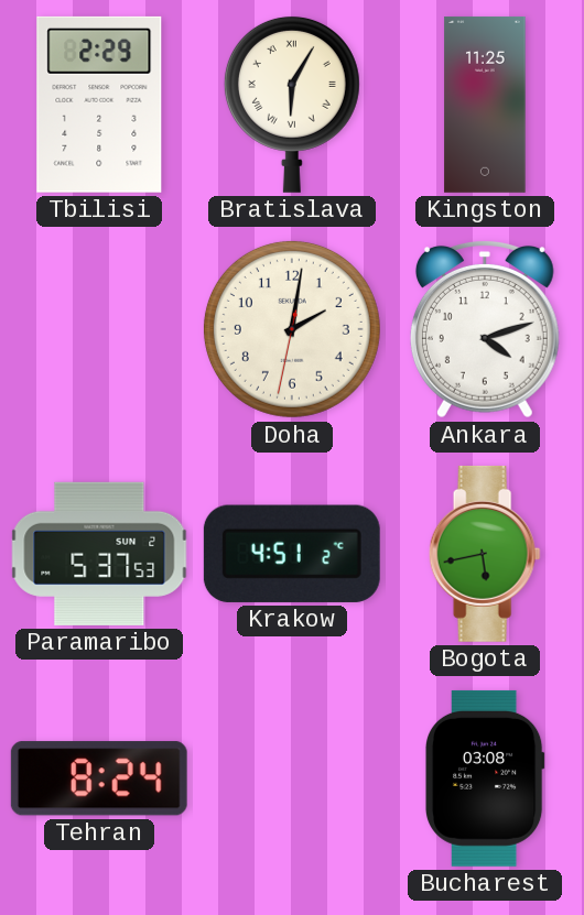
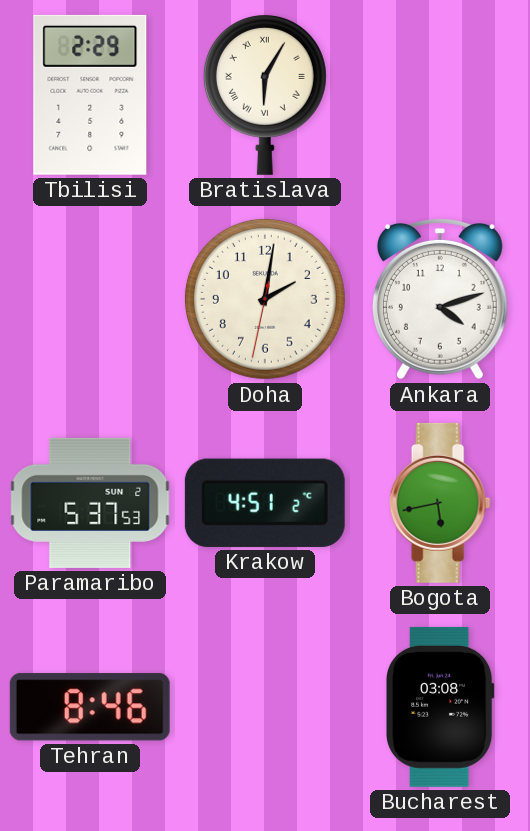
Kingston: 11:25 -> none
Tehran: 8:24 -> 8:46
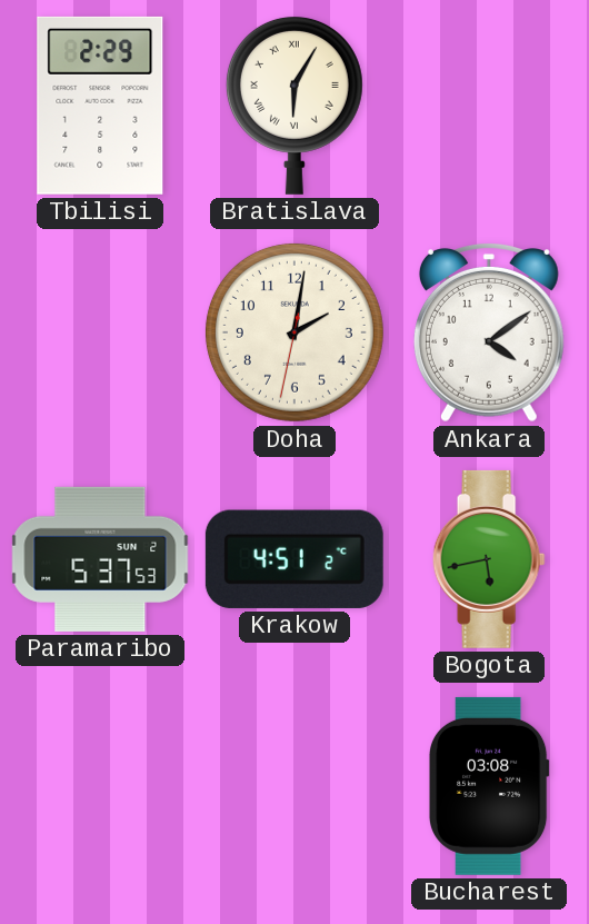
Ankara: 4:12 -> 4:09
Tehran: 8:46 -> none
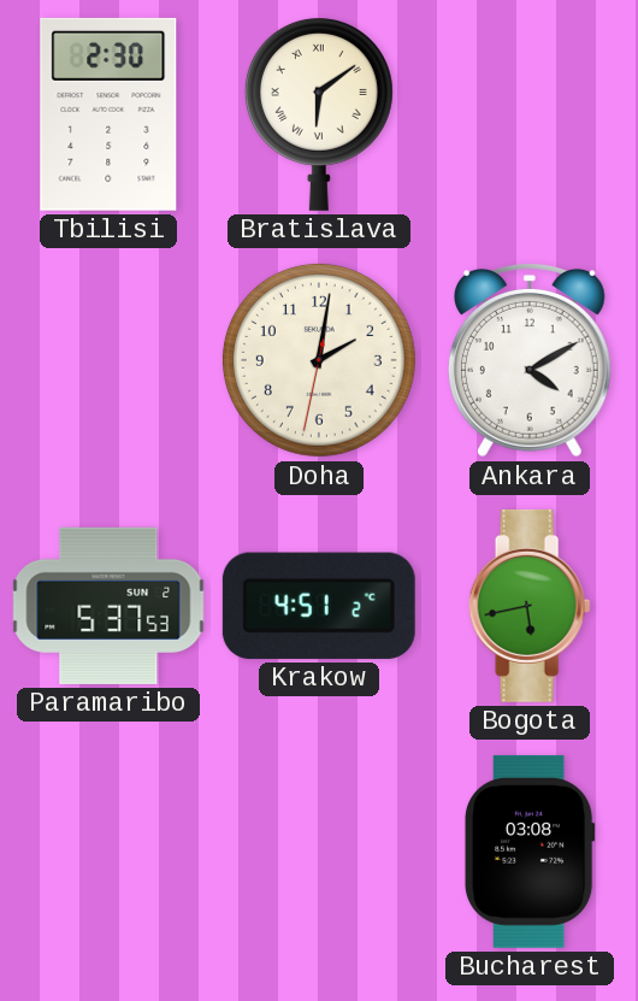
Tbilisi: 2:29 -> 2:30
Bratislava: 6:05 -> 6:09
Ankara: 4:09 -> 4:10
